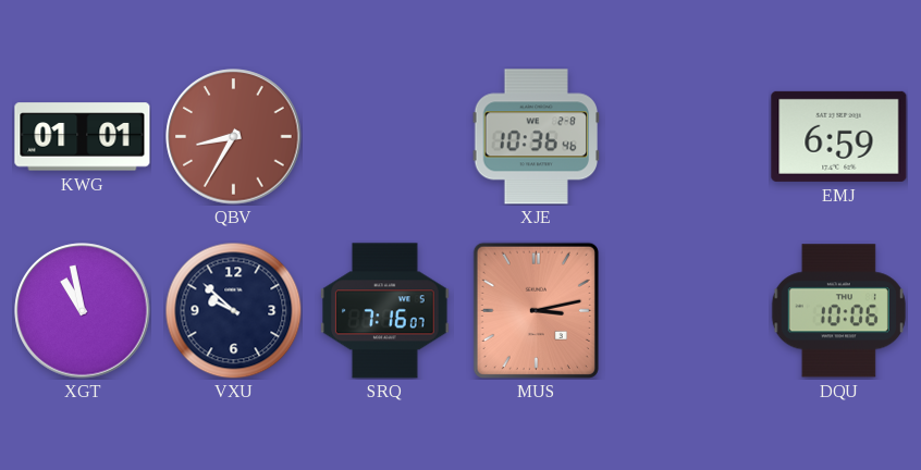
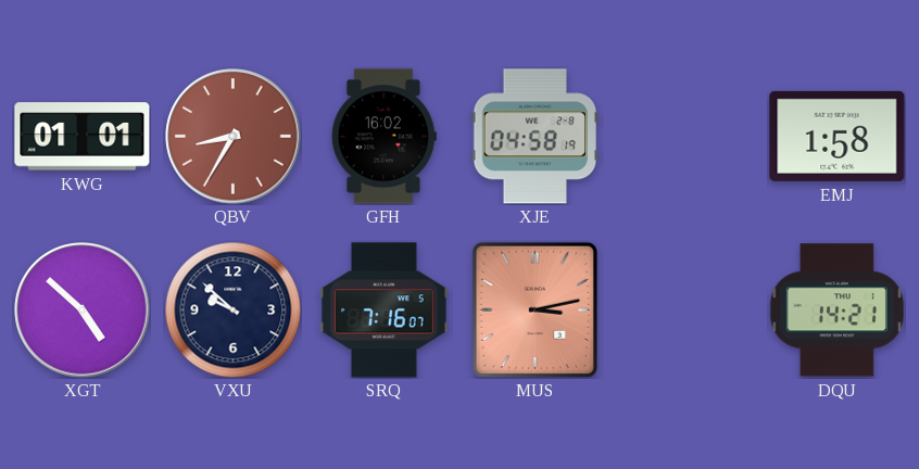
GFH: none -> 16:02
XJE: 10:36 -> 04:58
EMJ: 6:59 -> 1:58
XGT: 10:58 -> 4:52
DQU: 10:06 -> 14:21
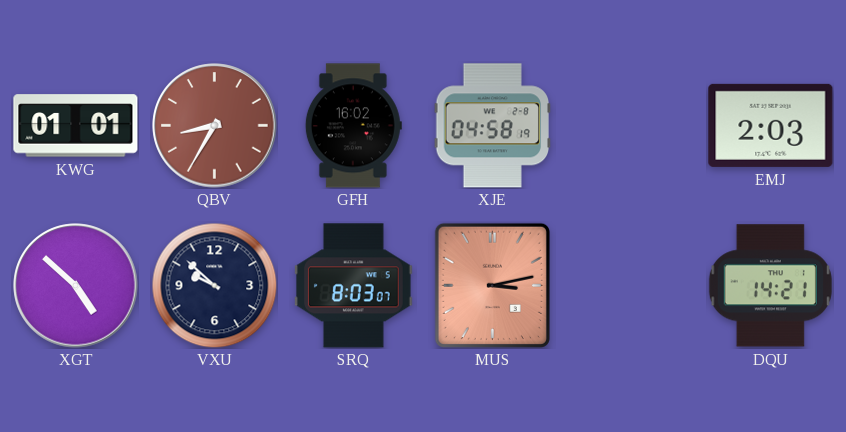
EMJ: 1:58 -> 2:03
SRQ: 7:16 -> 8:03
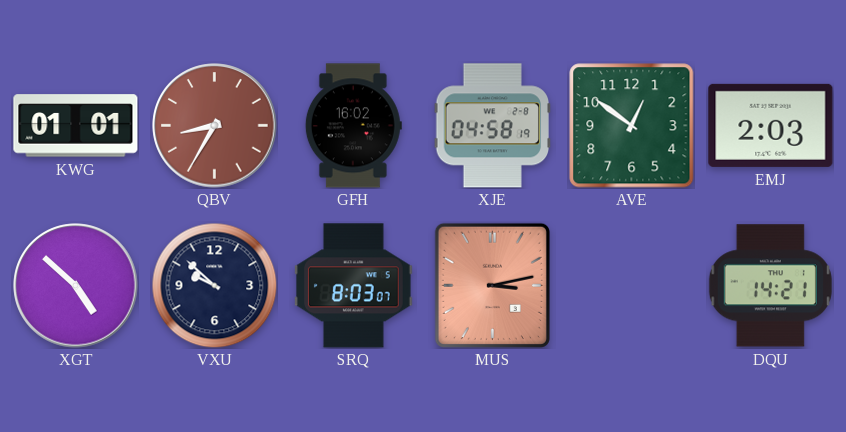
AVE: none -> 12:51
